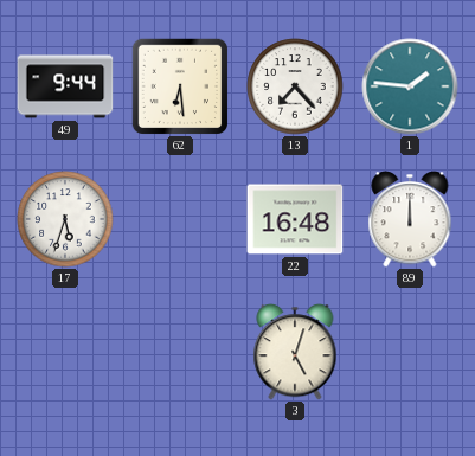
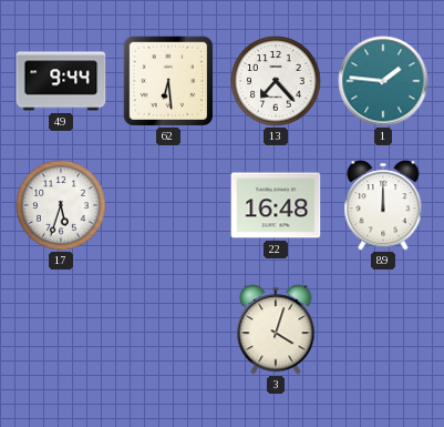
3: 5:03 -> 4:03
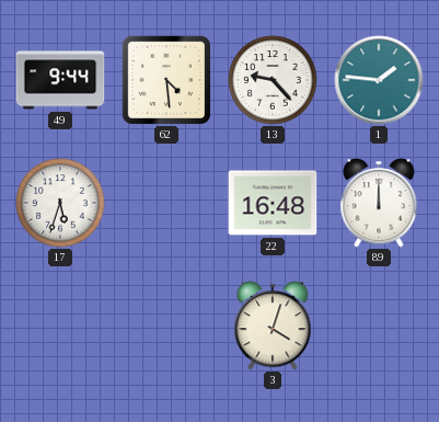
62: 6:29 -> 4:29
13: 7:23 -> 9:23
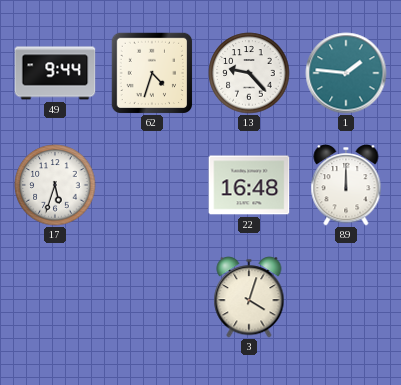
62: 4:29 -> 4:33
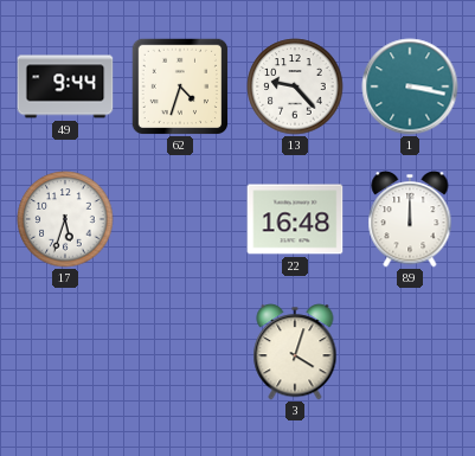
1: 1:46 -> 3:17
